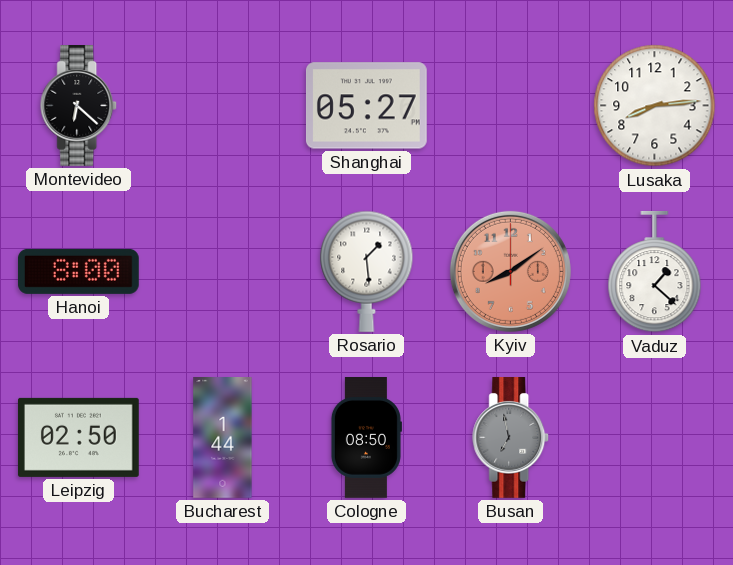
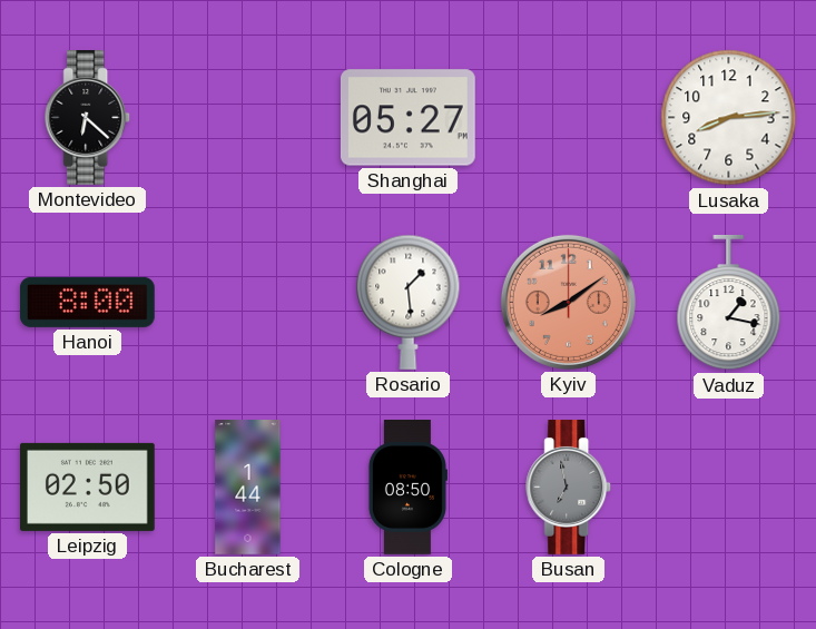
Vaduz: 1:22 -> 1:17
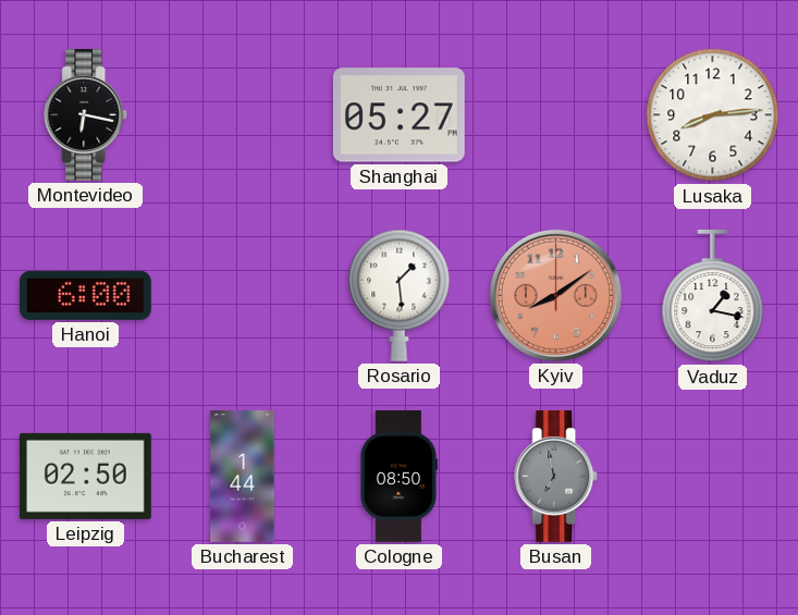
Montevideo: 6:22 -> 6:17
Hanoi: 8:00 -> 6:00
